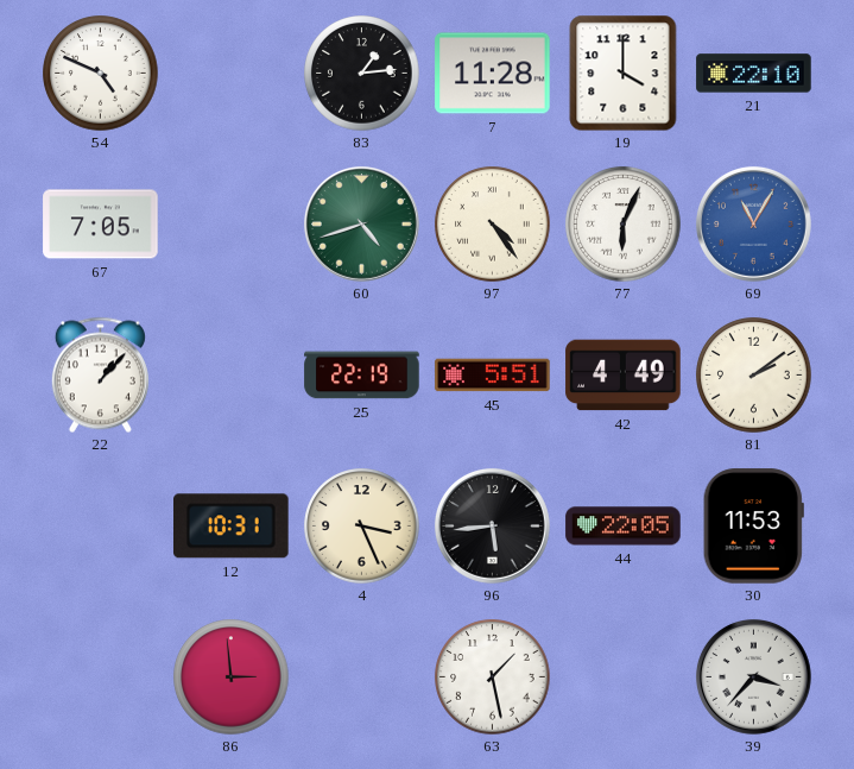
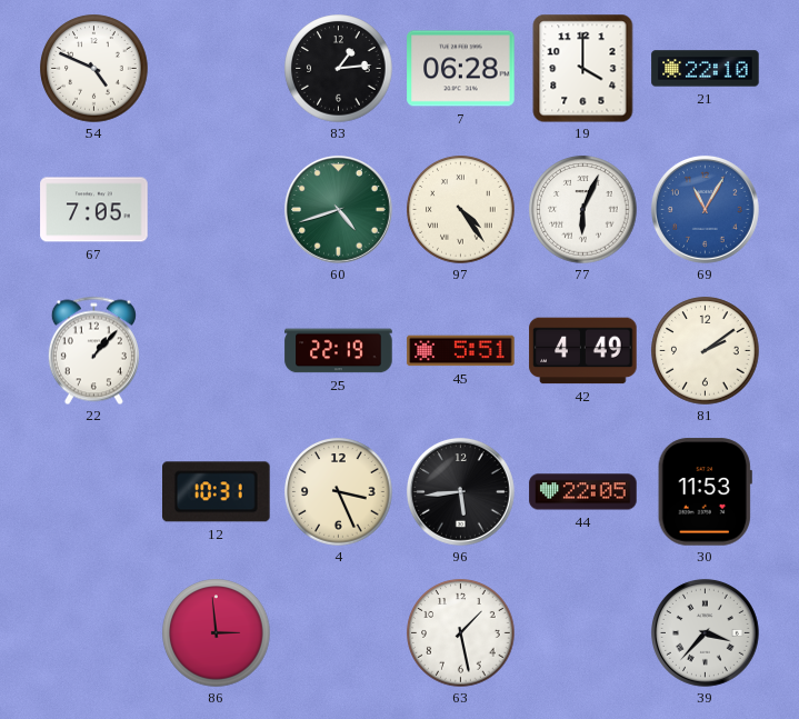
7: 11:28 -> 06:28
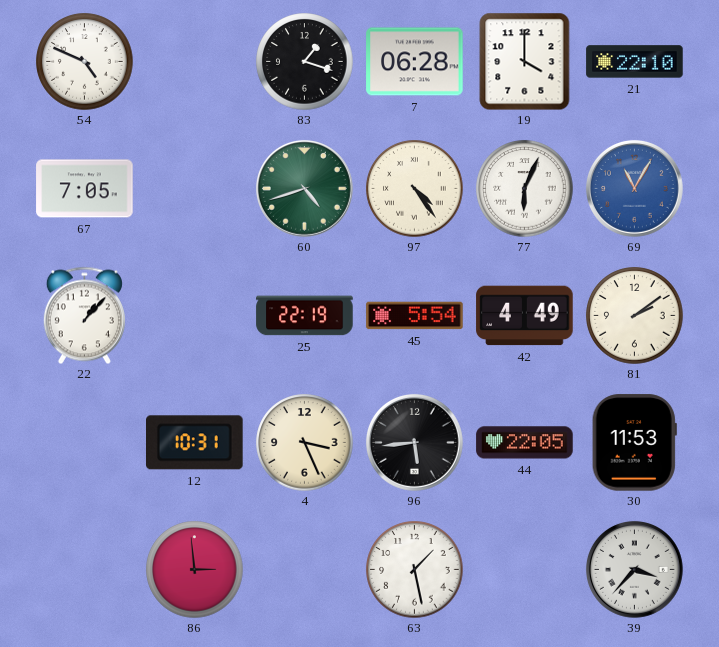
83: 1:14 -> 1:18
45: 5:51 -> 5:54
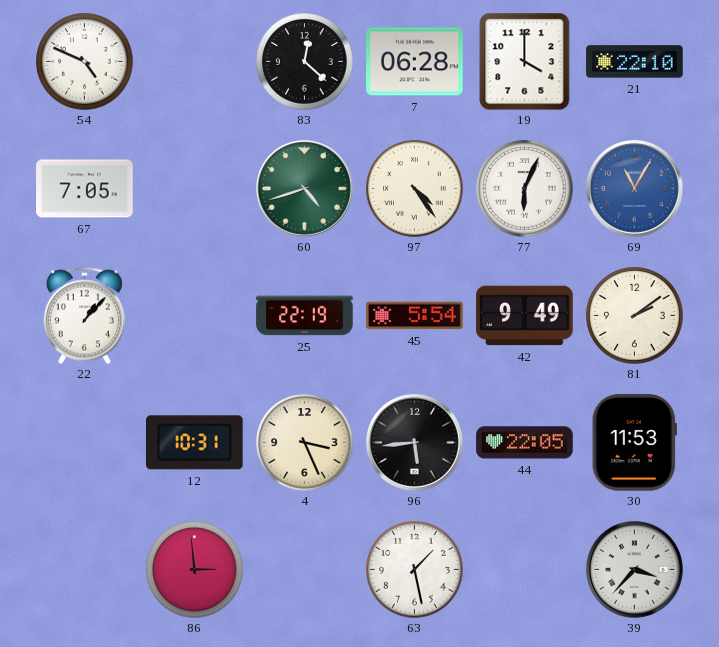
83: 1:18 -> 12:22
42: 4:49 -> 9:49
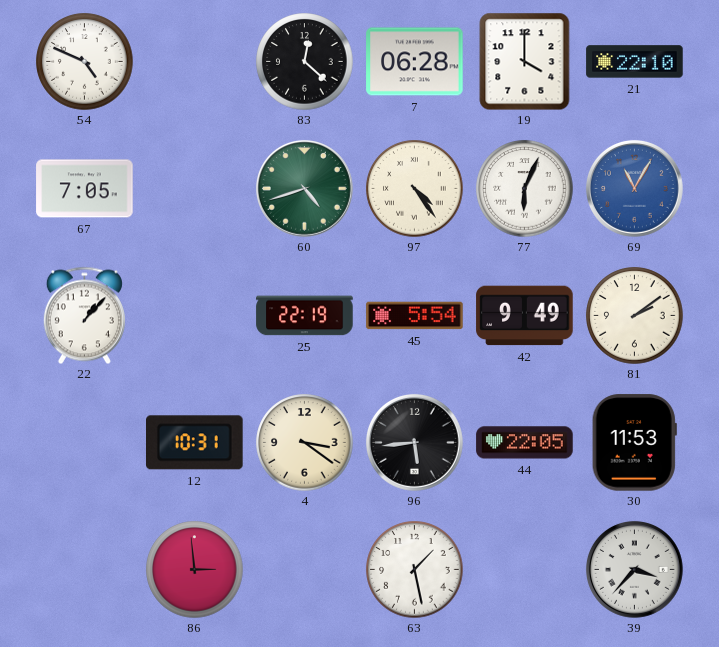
4: 3:26 -> 3:21
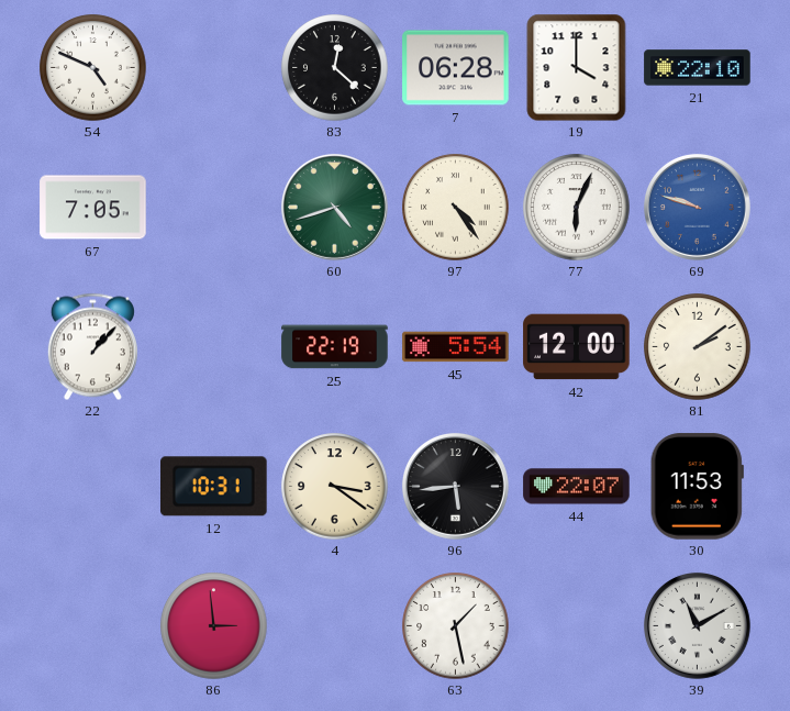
69: 11:05 -> 9:48
42: 9:49 -> 12:00
44: 22:05 -> 22:07
39: 3:37 -> 11:10
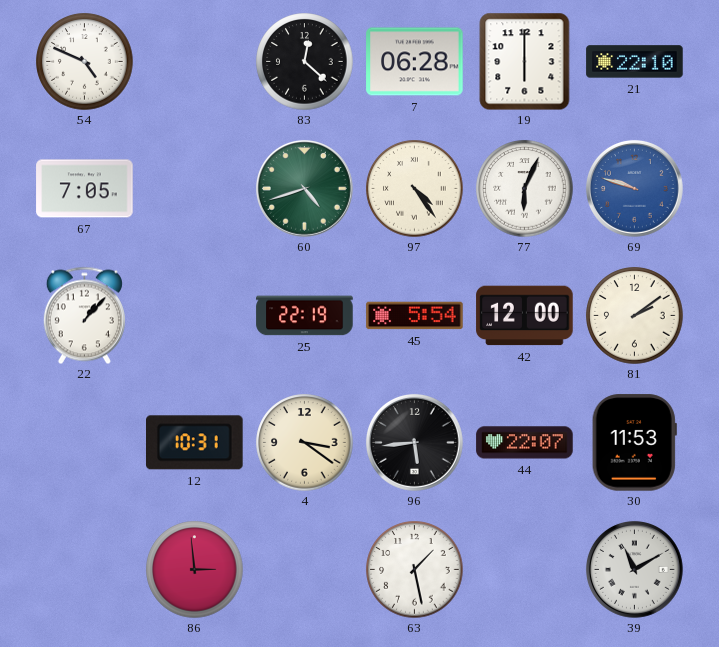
19: 4:00 -> 6:00
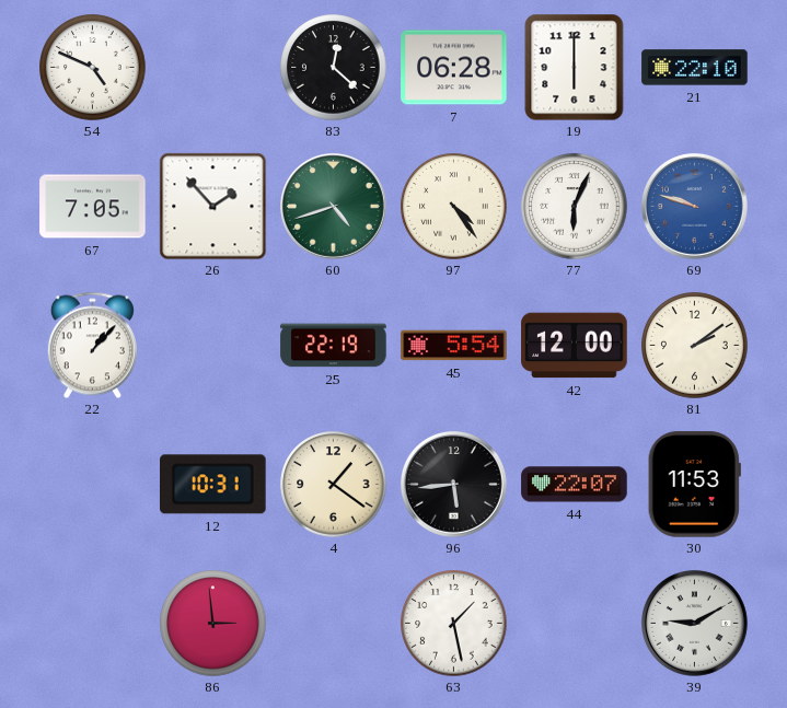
26: none -> 1:53
4: 3:21 -> 1:21
39: 11:10 -> 9:10
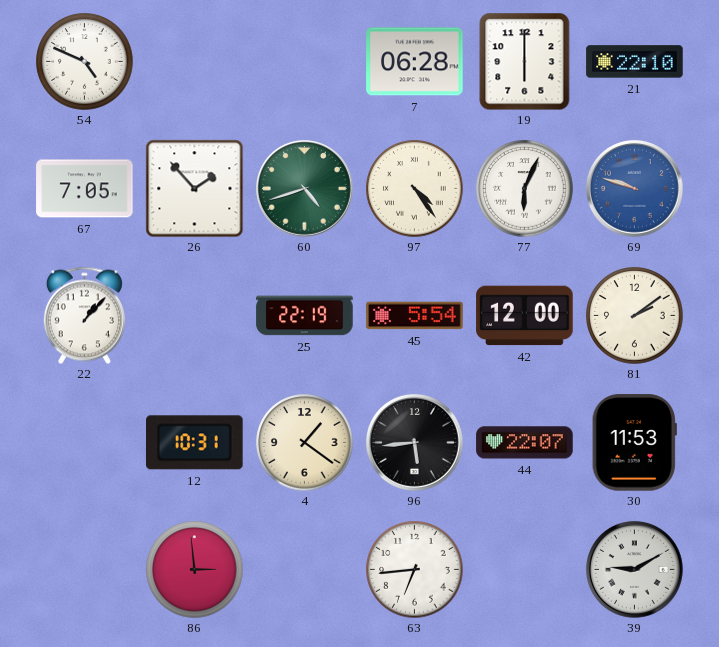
83: 12:22 -> none
63: 1:28 -> 6:44
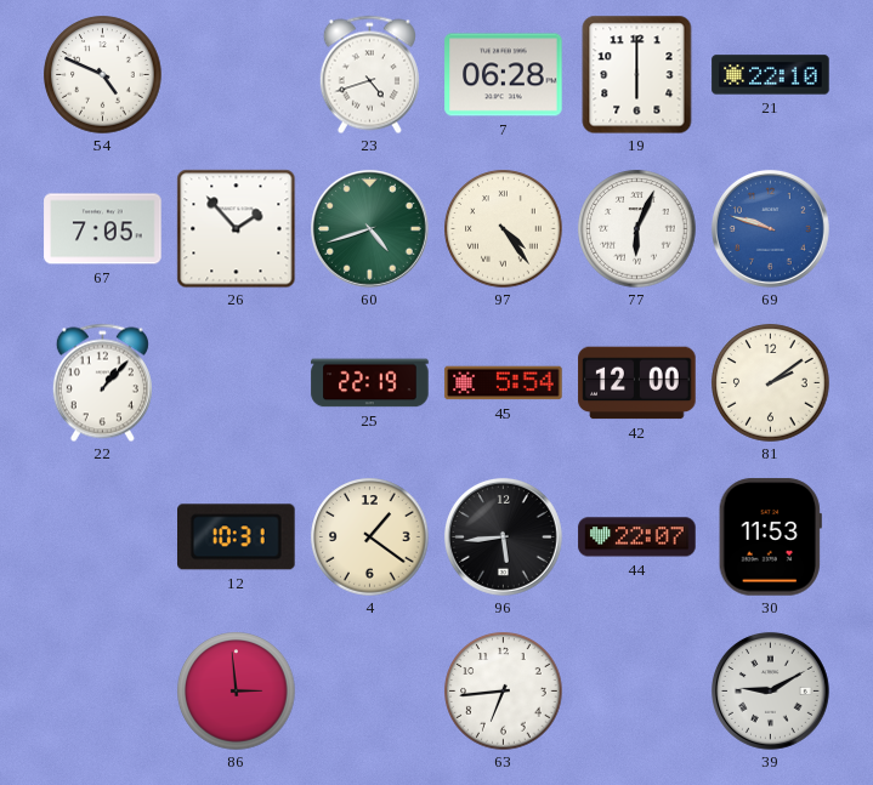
23: none -> 4:42
